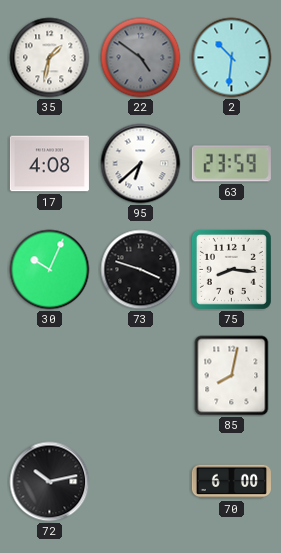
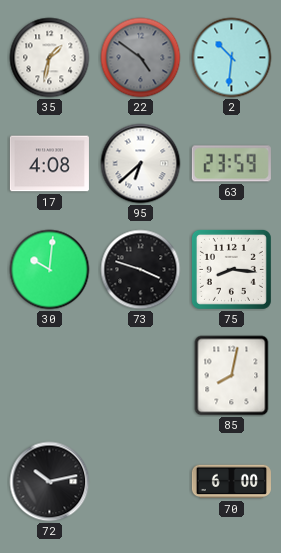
30: 10:04 -> 10:01
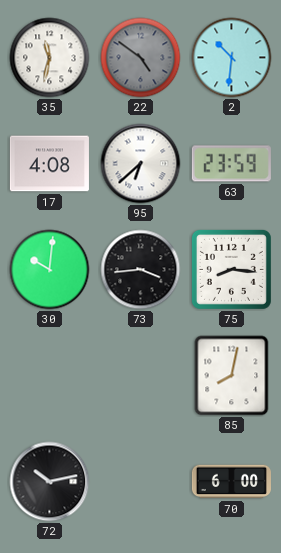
35: 1:32 -> 11:32
73: 3:48 -> 3:44
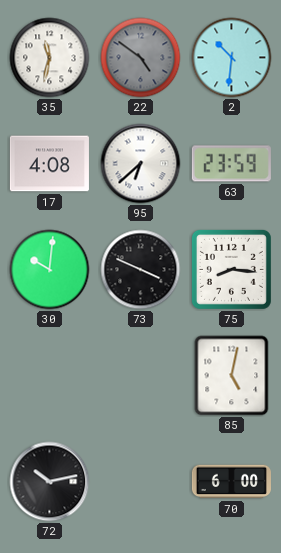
73: 3:44 -> 3:49
85: 8:02 -> 5:02
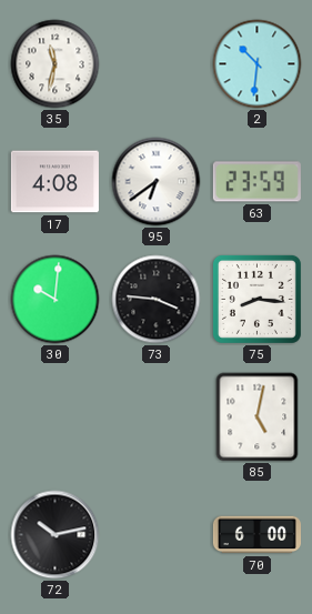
22: 4:51 -> none
95: 6:38 -> 6:39
73: 3:49 -> 3:46
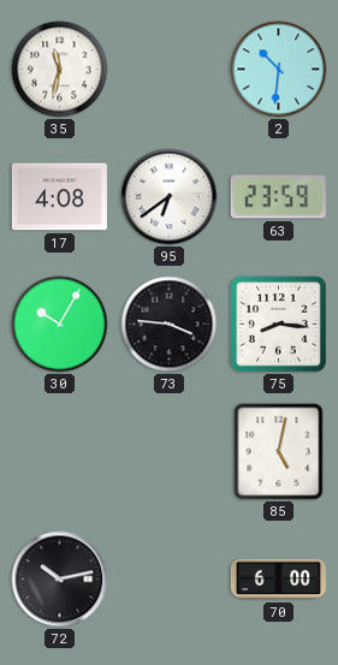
30: 10:01 -> 10:05
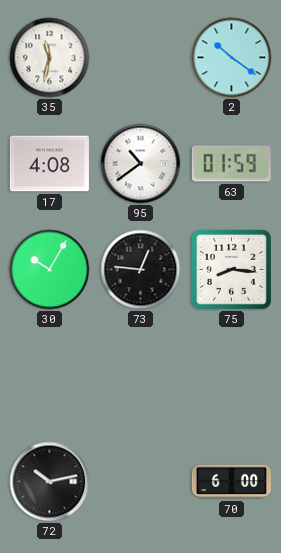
2: 10:31 -> 10:21
95: 6:39 -> 10:39
63: 23:59 -> 01:59
73: 3:46 -> 12:46
85: 5:02 -> none
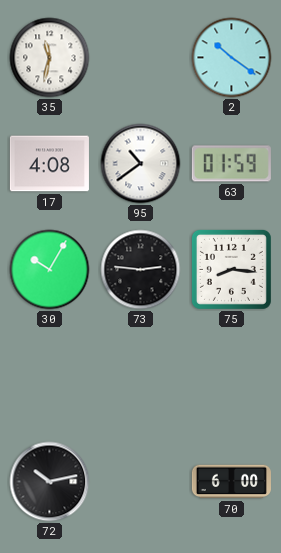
73: 12:46 -> 2:46
